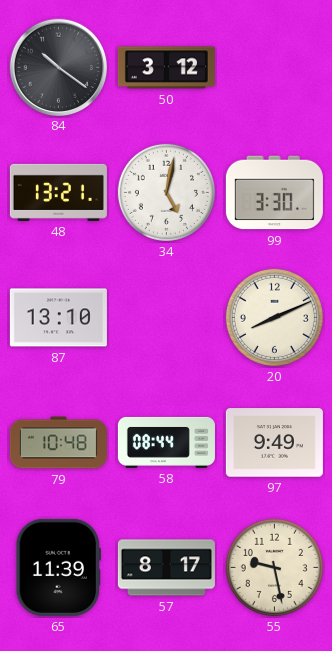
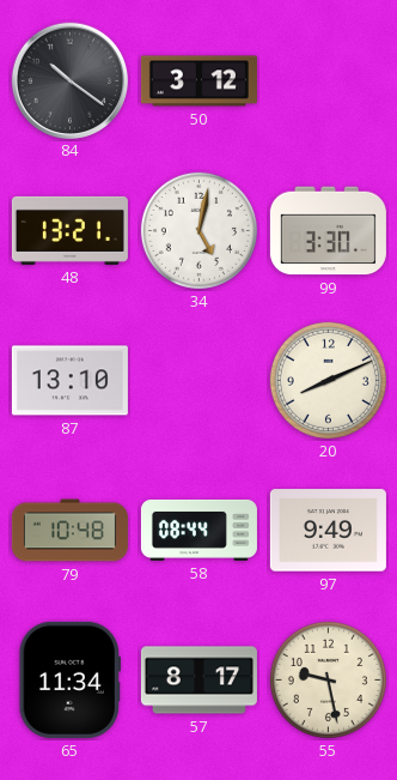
65: 11:39 -> 11:34
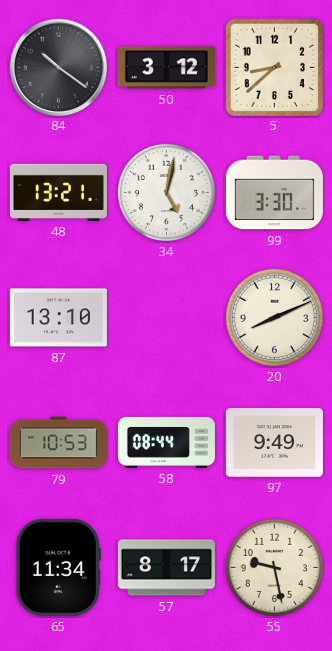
5: none -> 8:38
79: 10:48 -> 10:53
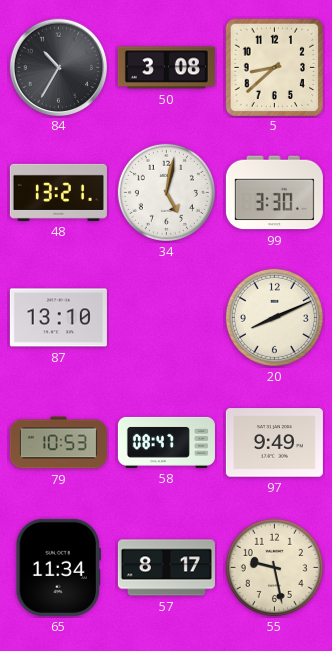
84: 10:21 -> 10:35
50: 3:12 -> 3:08
58: 08:44 -> 08:47
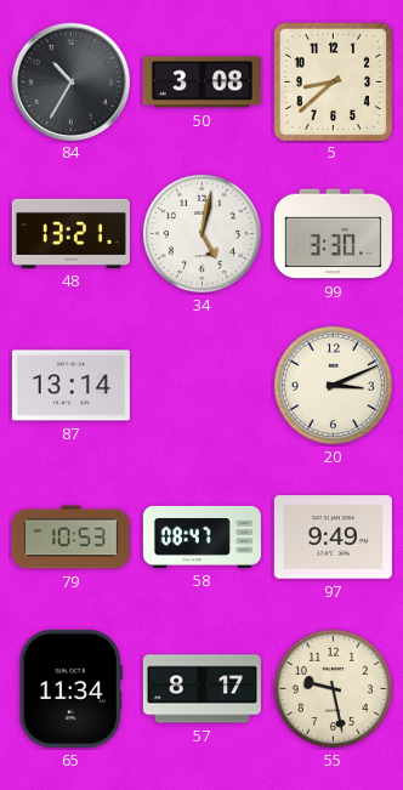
87: 13:10 -> 13:14
20: 8:11 -> 3:11
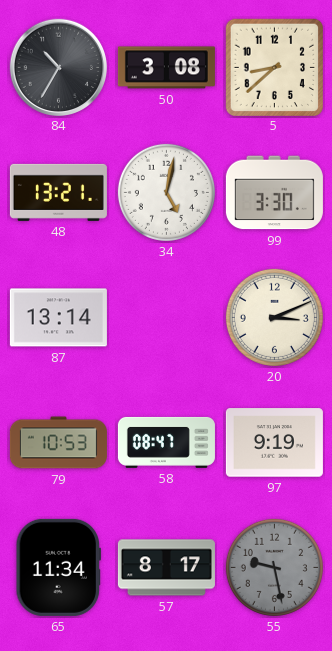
97: 9:49 -> 9:19
55 dial: cream -> grey
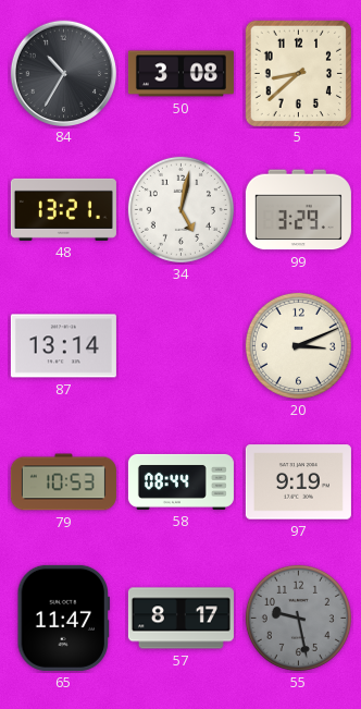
99: 3:30 -> 3:29
58: 08:47 -> 08:44
65: 11:34 -> 11:47
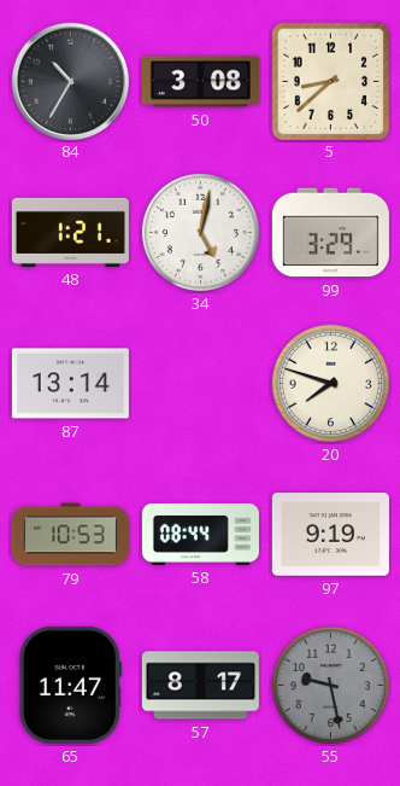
48: 13:21 -> 1:21
20: 3:11 -> 7:48
